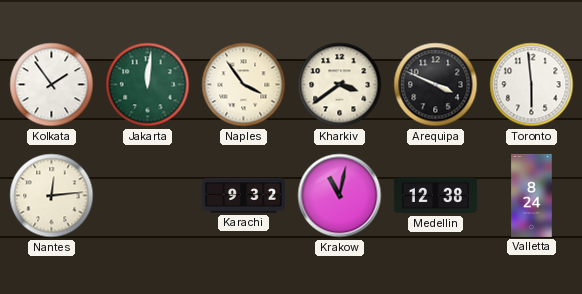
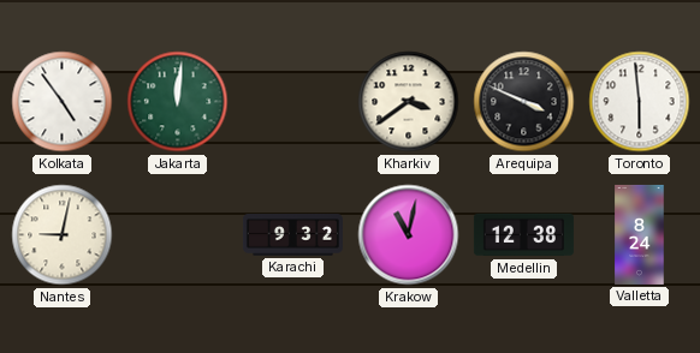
Kolkata: 1:54 -> 4:54
Naples: 3:54 -> none
Nantes: 12:14 -> 9:02
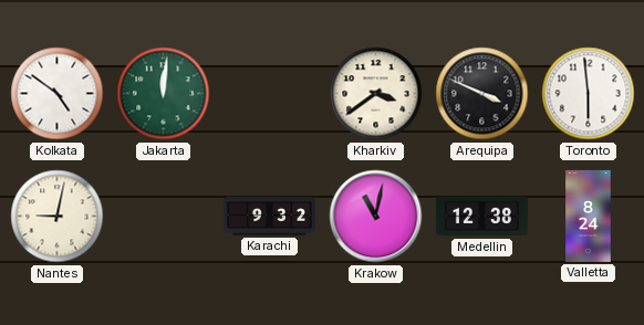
Kolkata: 4:54 -> 4:51
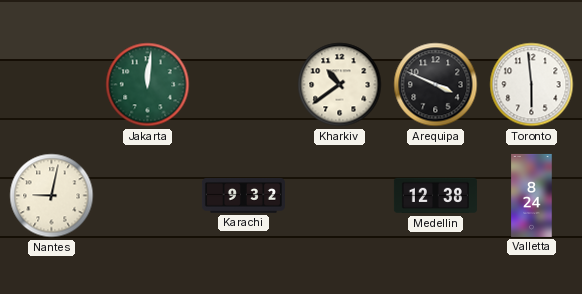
Kolkata: 4:51 -> none
Kharkiv: 3:39 -> 10:39
Krakow: 11:02 -> none
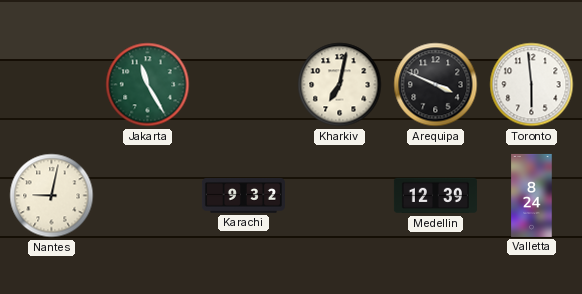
Jakarta: 12:01 -> 11:25
Kharkiv: 10:39 -> 7:02
Medellin: 12:38 -> 12:39
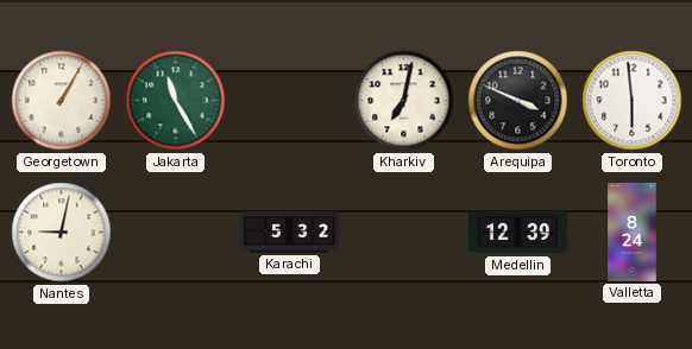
Georgetown: none -> 1:05
Karachi: 9:32 -> 5:32
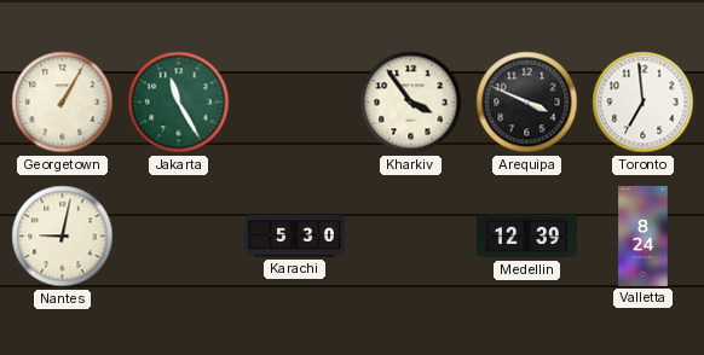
Kharkiv: 7:02 -> 3:54
Toronto: 5:59 -> 6:59
Karachi: 5:32 -> 5:30
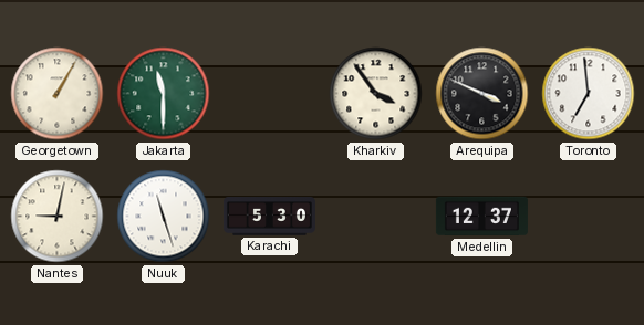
Jakarta: 11:25 -> 11:30
Nuuk: none -> 11:27
Medellin: 12:39 -> 12:37
Valletta: 8:24 -> none
